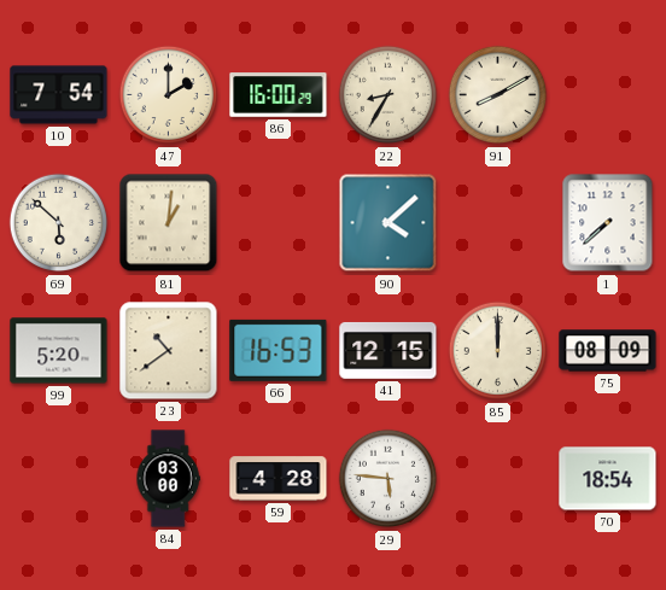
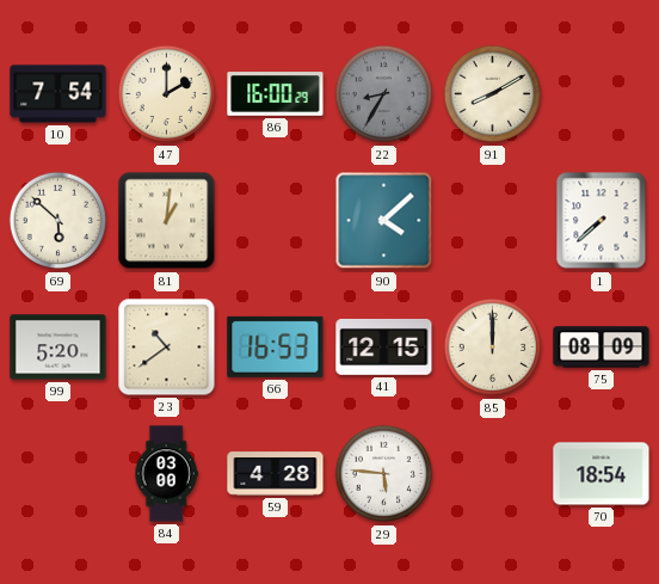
22 dial: cream -> grey
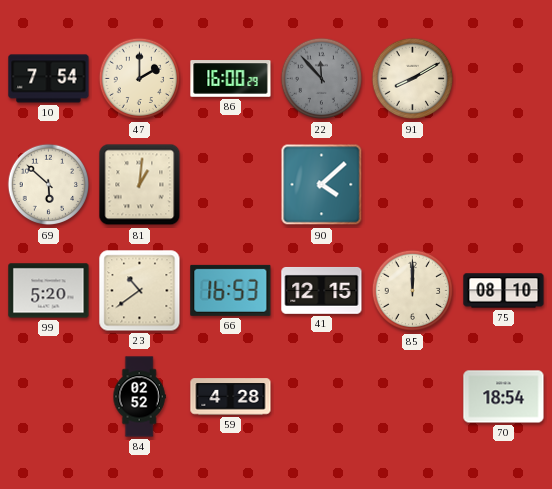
22: 8:35 -> 11:53
1: 7:38 -> none
75: 08:09 -> 08:10
84: 03:00 -> 02:52
29: 5:46 -> none
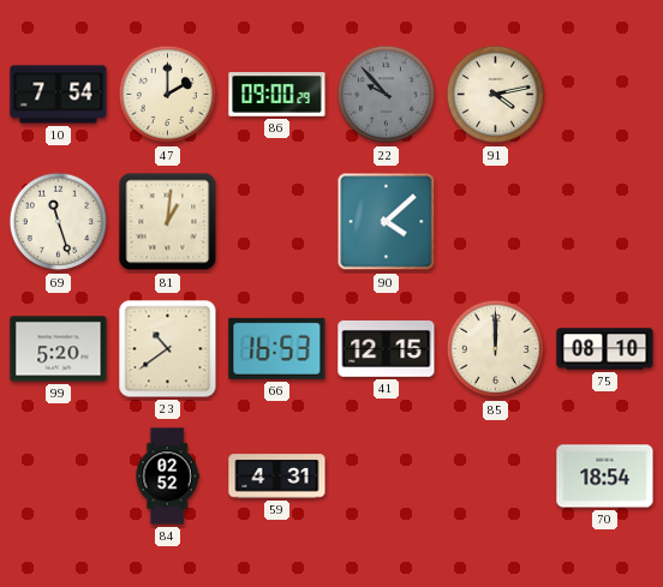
86: 16:00 -> 09:00
22: 11:53 -> 9:53
91: 8:10 -> 4:13
69: 5:52 -> 11:27
59: 4:28 -> 4:31
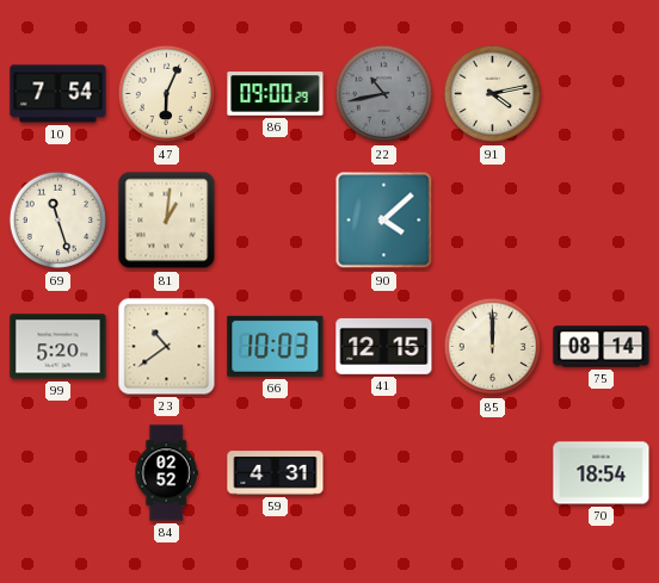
47: 2:00 -> 6:04
22: 9:53 -> 10:43
66: 16:53 -> 10:03
75: 08:10 -> 08:14
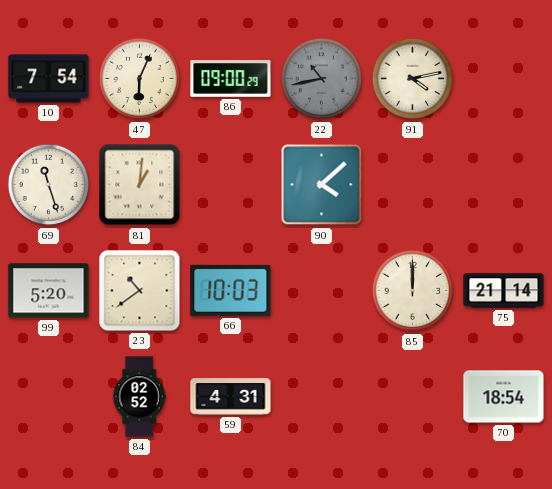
41: 12:15 -> none
75: 08:14 -> 21:14
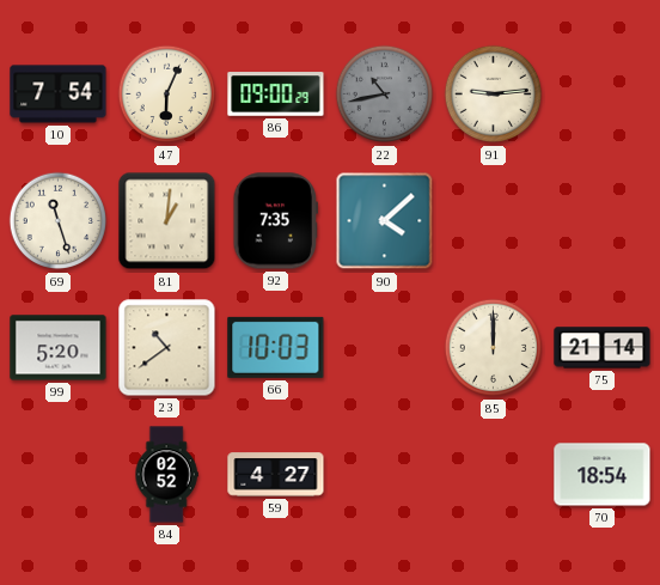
91: 4:13 -> 9:14
92: none -> 7:35
59: 4:31 -> 4:27
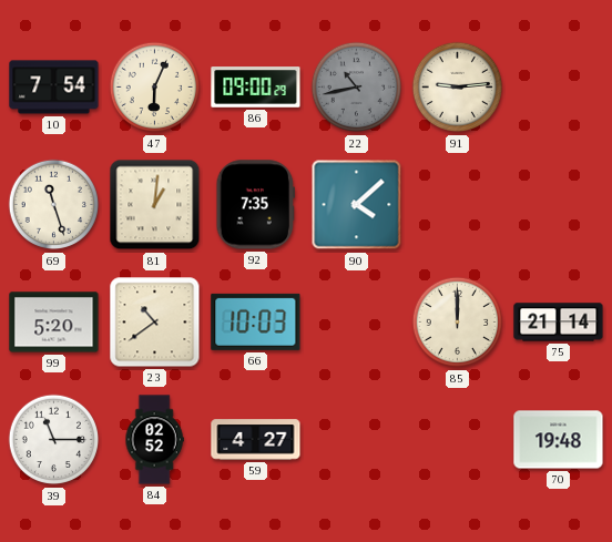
39: none -> 11:15
70: 18:54 -> 19:48
